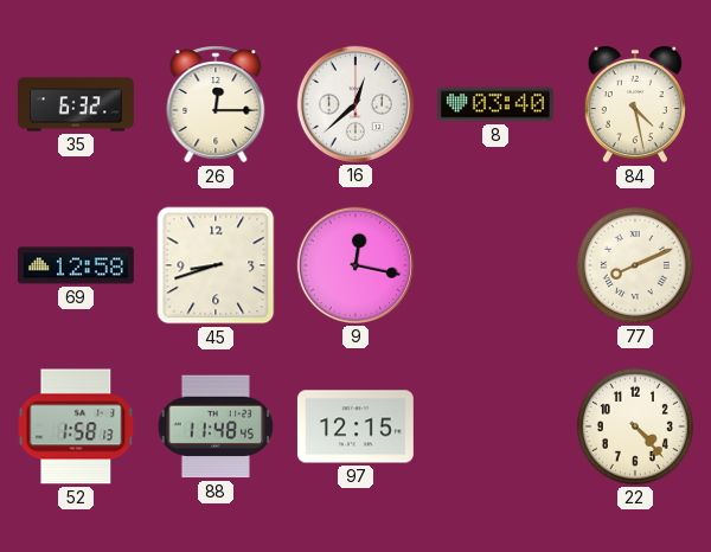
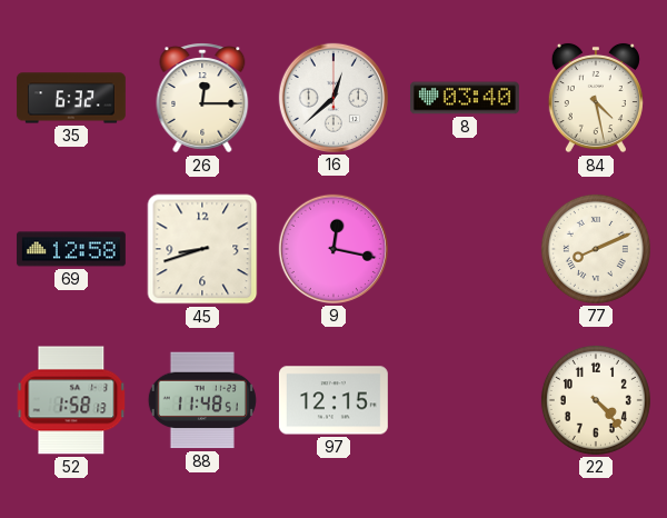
88: 11:48:45 -> 11:48:51
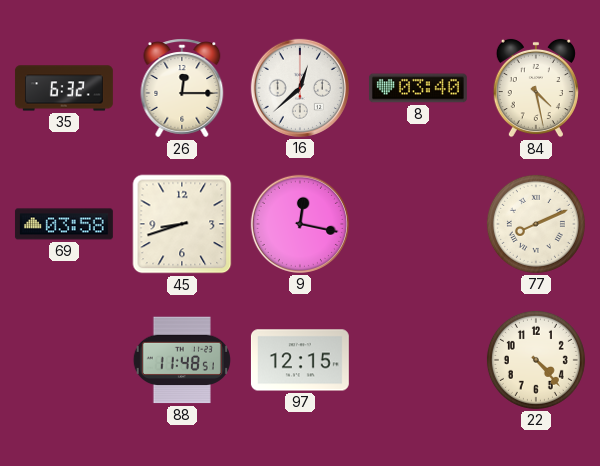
69: 12:58 -> 03:58
52: 1:58 -> none
